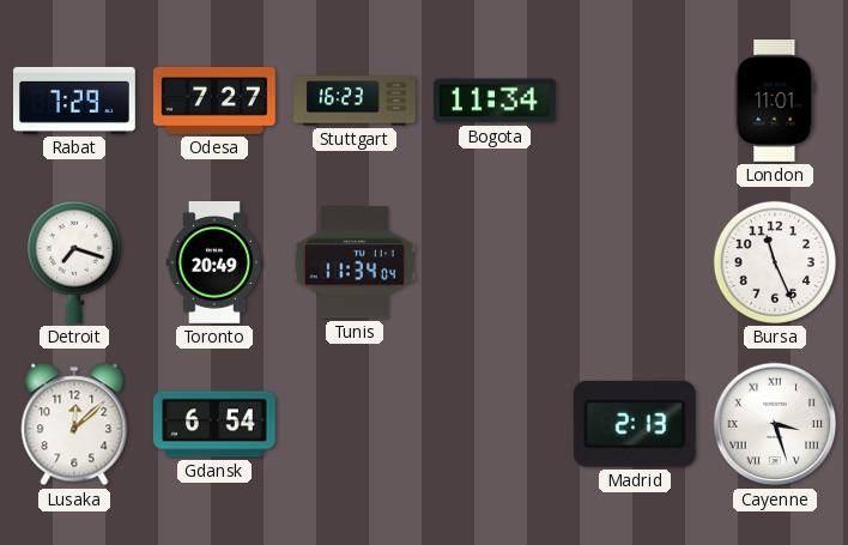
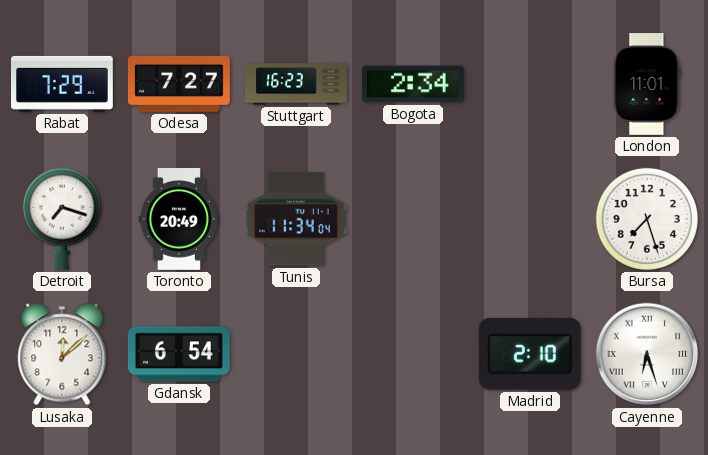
Bogota: 11:34 -> 2:34
Bursa: 11:26 -> 7:27
Madrid: 2:13 -> 2:10
Cayenne: 3:27 -> 6:27
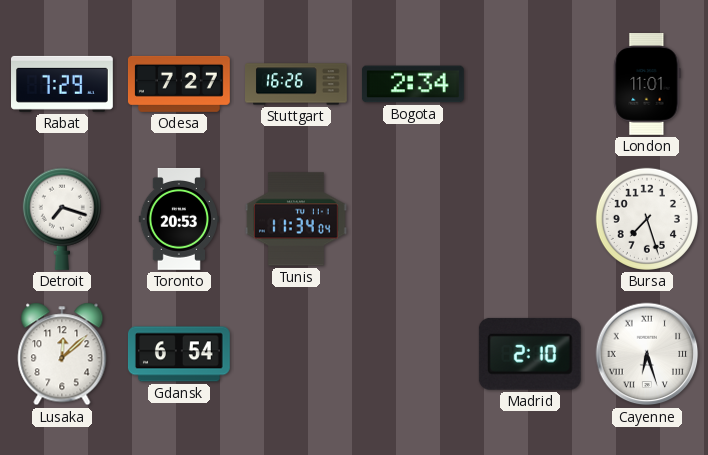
Stuttgart: 16:23 -> 16:26
Toronto: 20:49 -> 20:53
